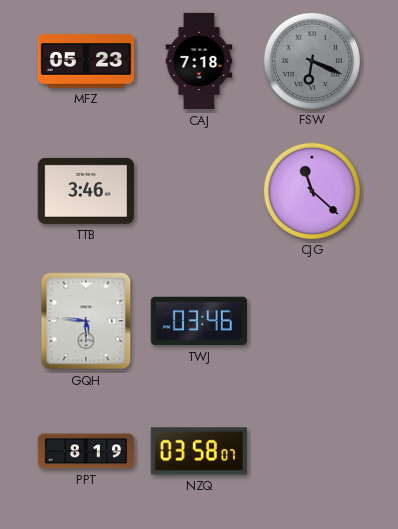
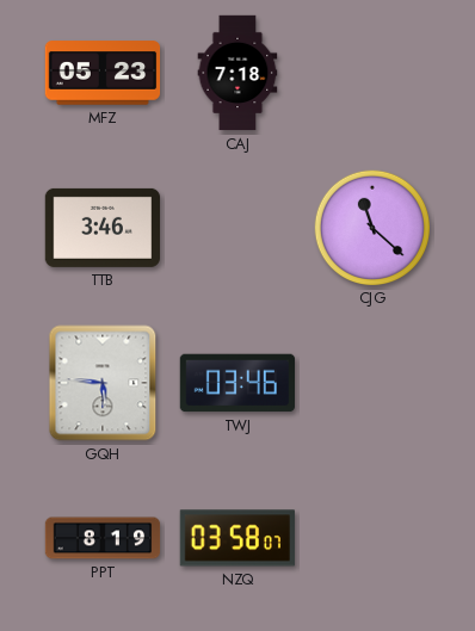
FSW: 6:19 -> none
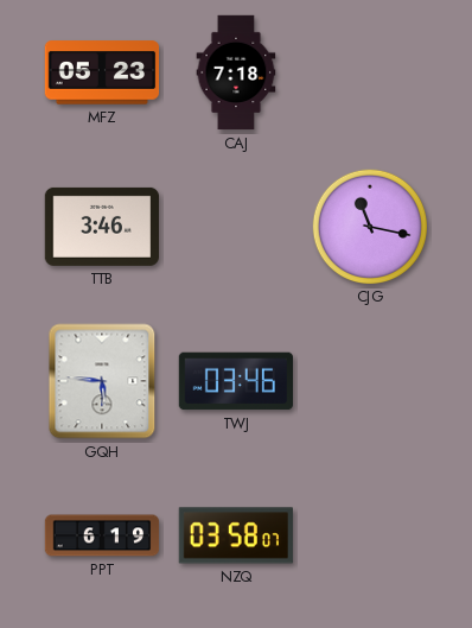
CJG: 11:22 -> 11:17
PPT: 8:19 -> 6:19
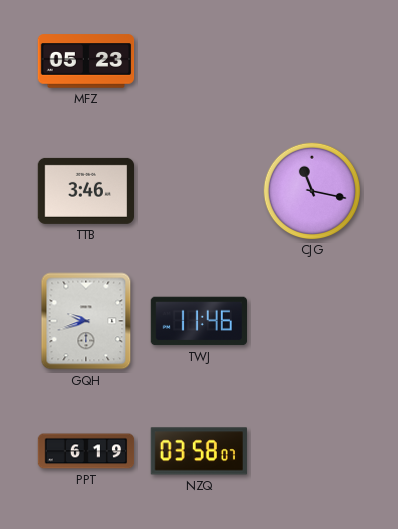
CAJ: 7:18 -> none
GQH: 5:46 -> 9:42
TWJ: 03:46 -> 11:46
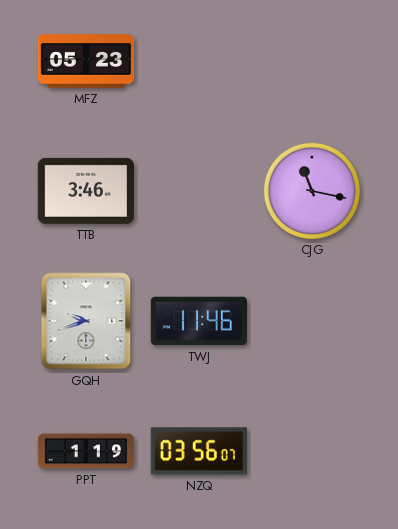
PPT: 6:19 -> 1:19
NZQ: 03:58 -> 03:56
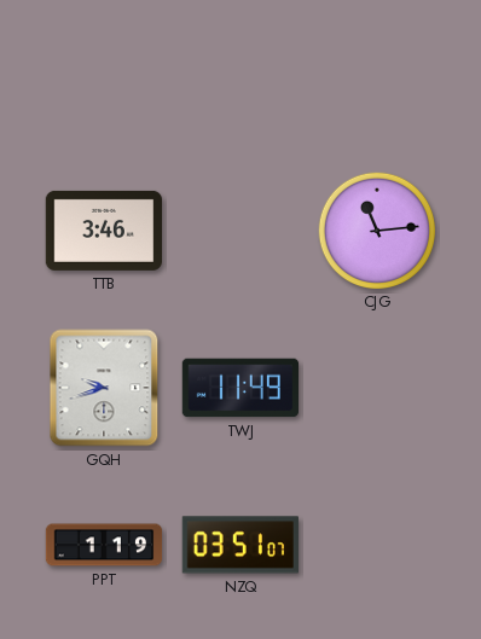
MFZ: 05:23 -> none
CJG: 11:17 -> 11:14
TWJ: 11:46 -> 11:49
NZQ: 03:56 -> 03:51
